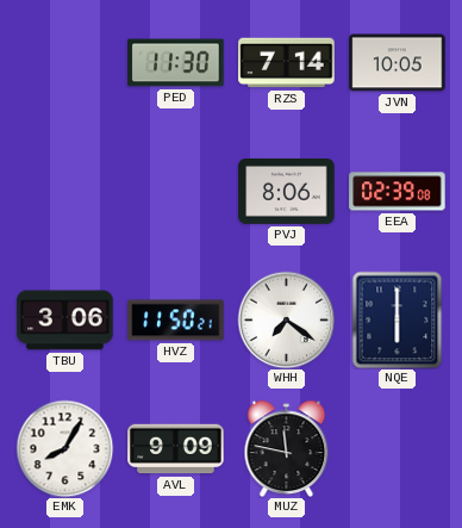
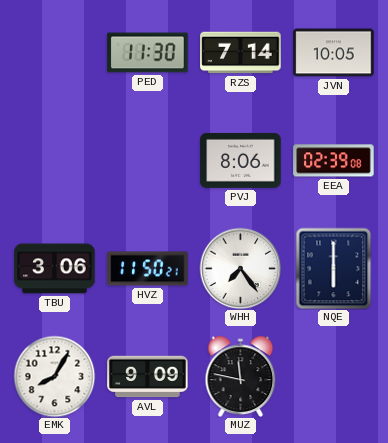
WHH: 7:21 -> 7:24
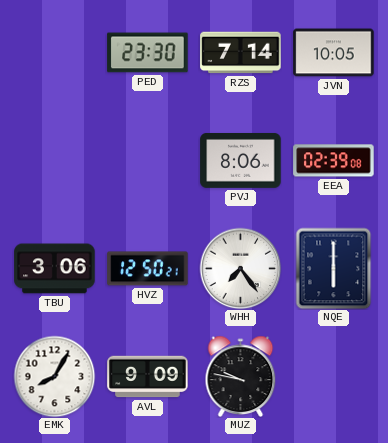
PED: 11:30 -> 23:30
HVZ: 11:50 -> 12:50
MUZ: 11:47 -> 9:47
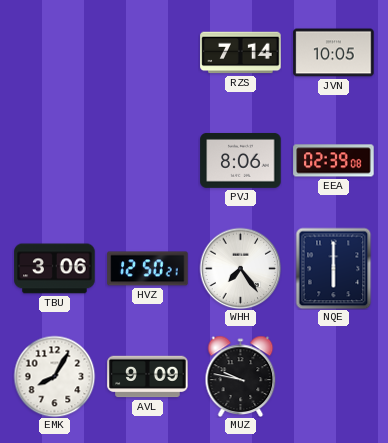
PED: 23:30 -> none
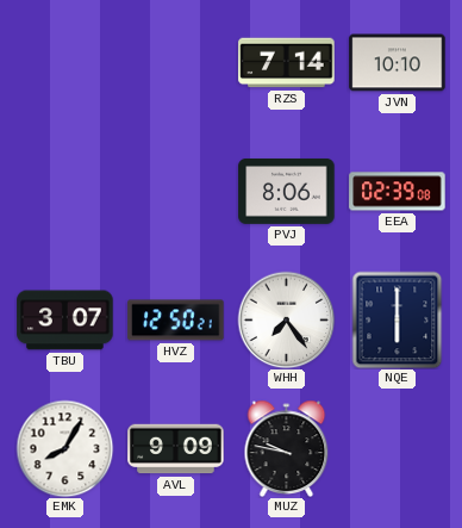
JVN: 10:05 -> 10:10
TBU: 3:06 -> 3:07
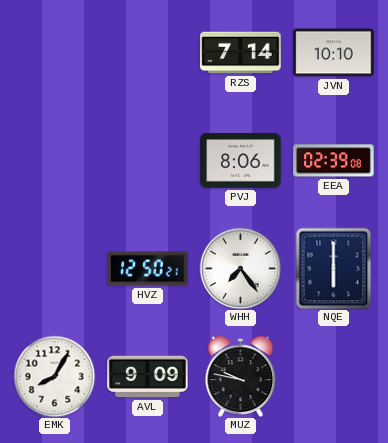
TBU: 3:07 -> none
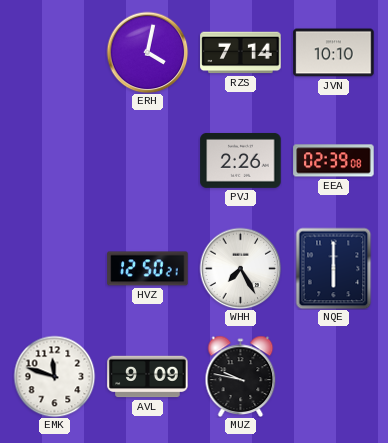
ERH: none -> 4:02
PVJ: 8:06 -> 2:26
WHH: 7:24 -> 7:25
EMK: 8:05 -> 11:48
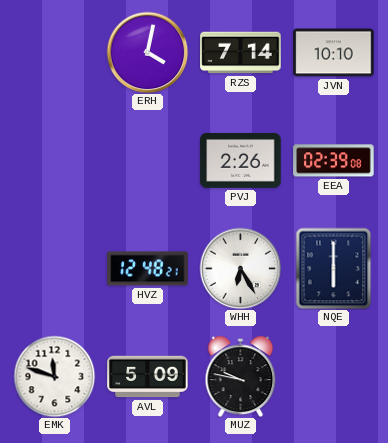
HVZ: 12:50 -> 12:48
WHH: 7:25 -> 6:25
AVL: 9:09 -> 5:09
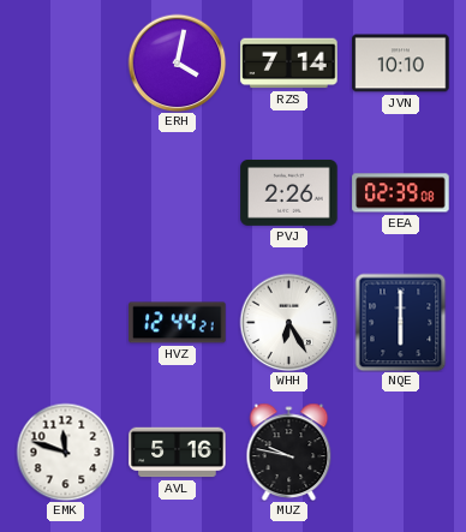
HVZ: 12:48 -> 12:44
AVL: 5:09 -> 5:16
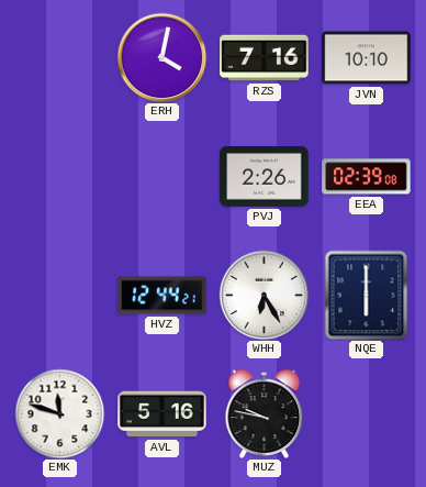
RZS: 7:14 -> 7:16
